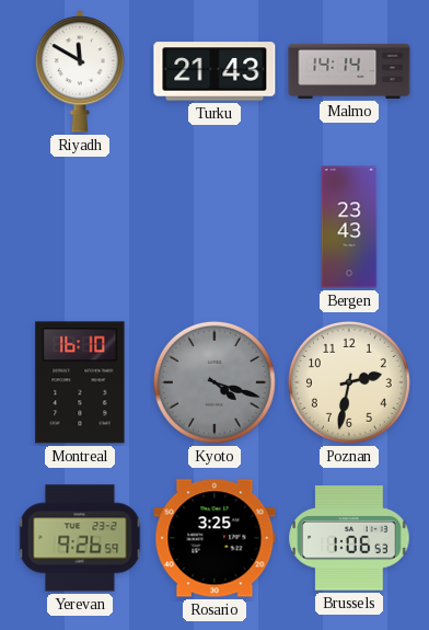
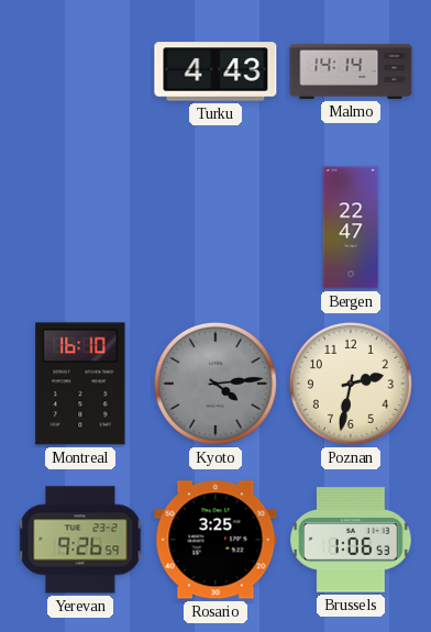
Riyadh: 11:50 -> none
Turku: 21:43 -> 4:43
Bergen: 23:43 -> 22:47
Kyoto: 4:18 -> 4:14
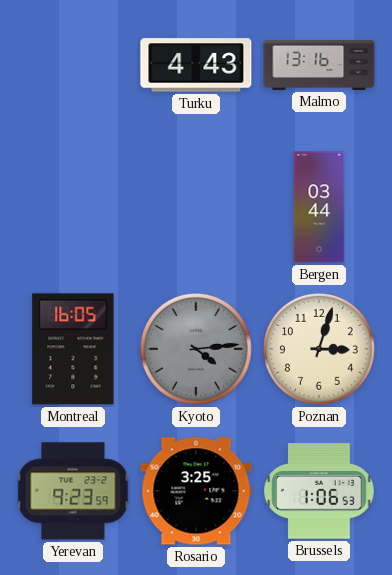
Malmo: 14:14 -> 13:16
Bergen: 22:47 -> 03:44
Montreal: 16:10 -> 16:05
Poznan: 2:32 -> 3:03
Yerevan: 9:26 -> 9:23
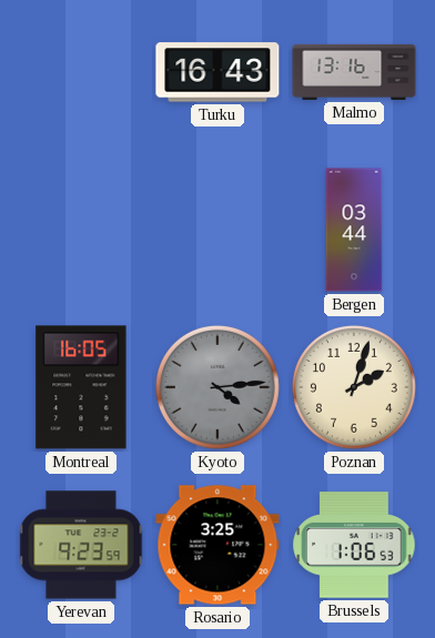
Turku: 4:43 -> 16:43
Poznan: 3:03 -> 2:03
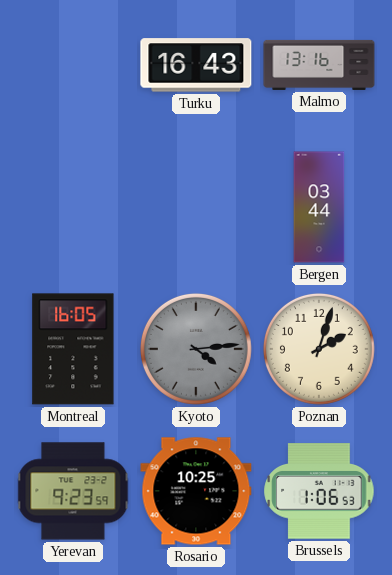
Rosario: 3:25 -> 10:25
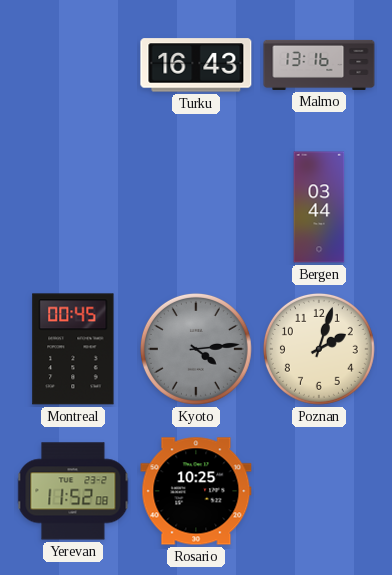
Montreal: 16:05 -> 00:45
Yerevan: 9:23 -> 11:52
Brussels: 1:06 -> none
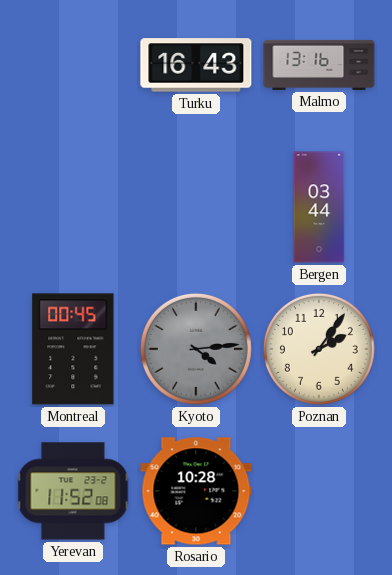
Poznan: 2:03 -> 2:06
Rosario: 10:25 -> 10:28
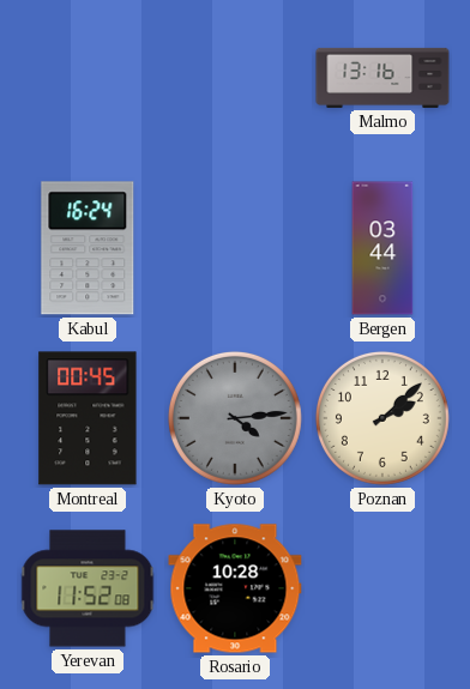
Turku: 16:43 -> none
Kabul: none -> 16:24
Poznan: 2:06 -> 2:08
